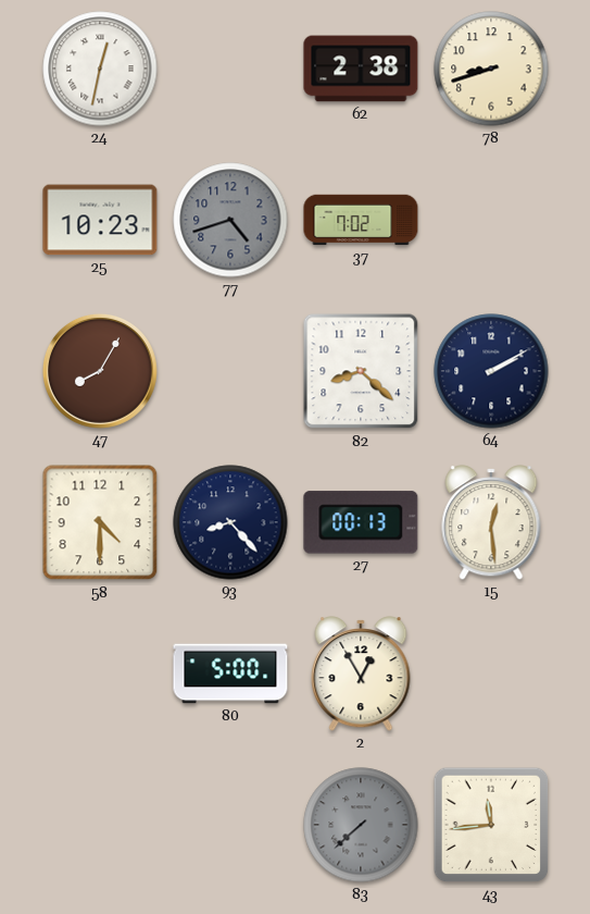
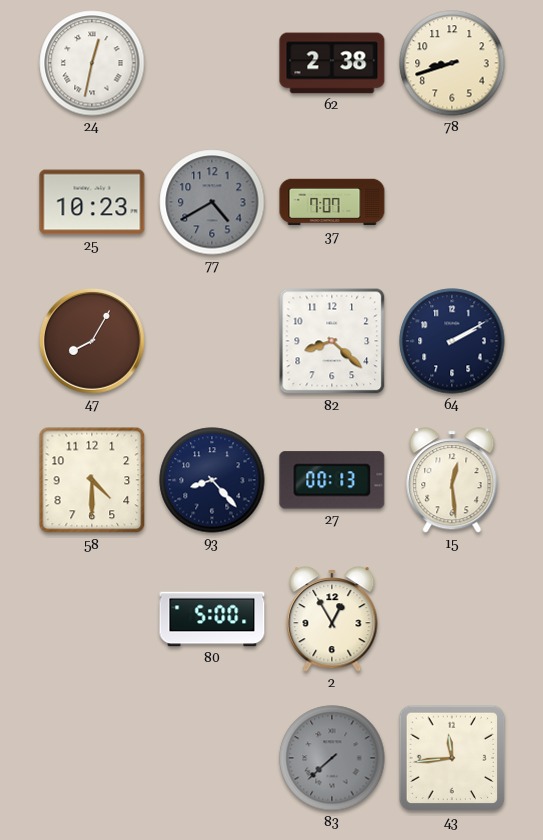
77: 4:42 -> 4:40
37: 7:02 -> 7:07
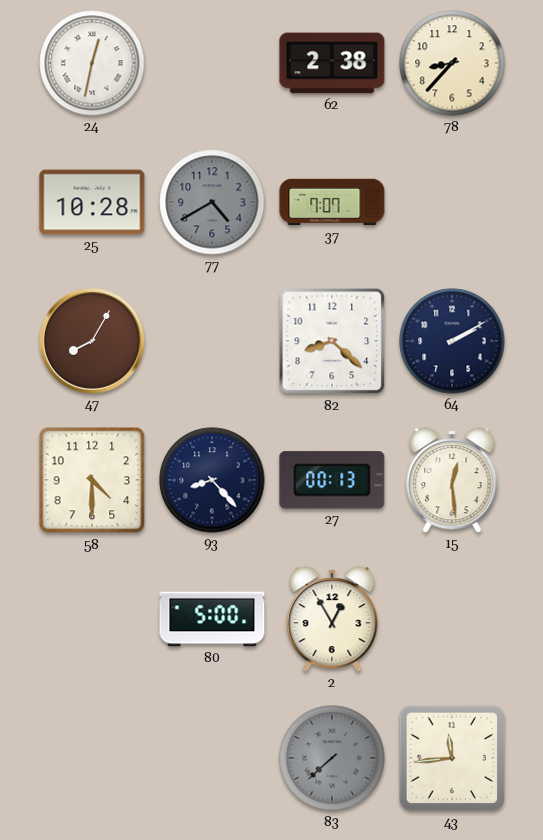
78: 8:42 -> 8:37
25: 10:23 -> 10:28
